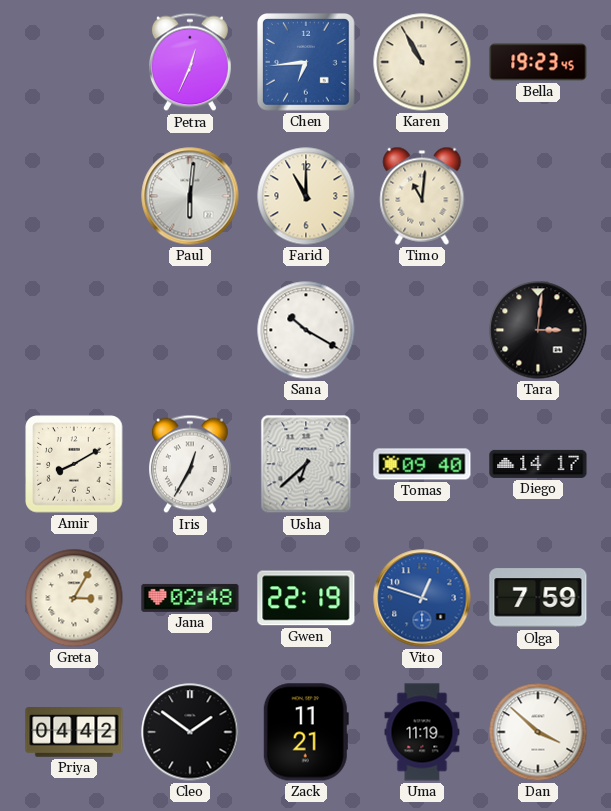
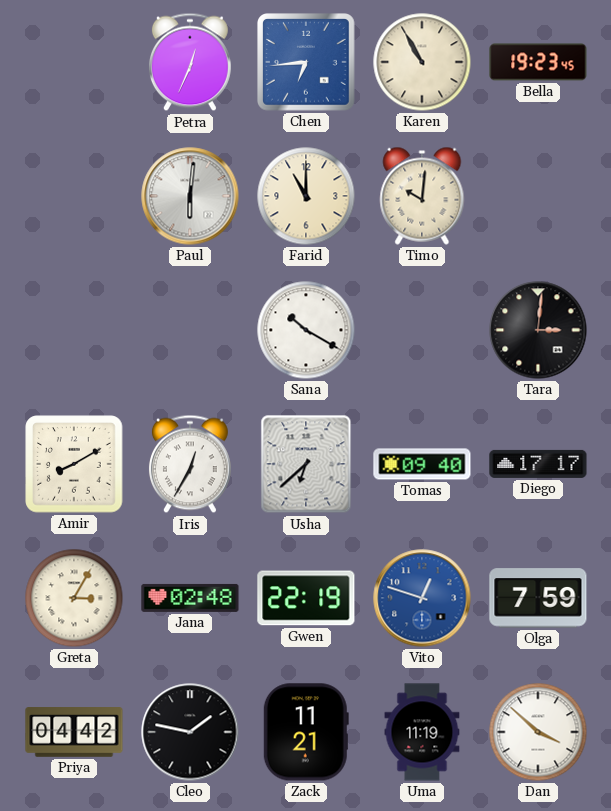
Timo: 11:01 -> 10:01
Diego: 14:17 -> 17:17
Cleo: 1:51 -> 1:47
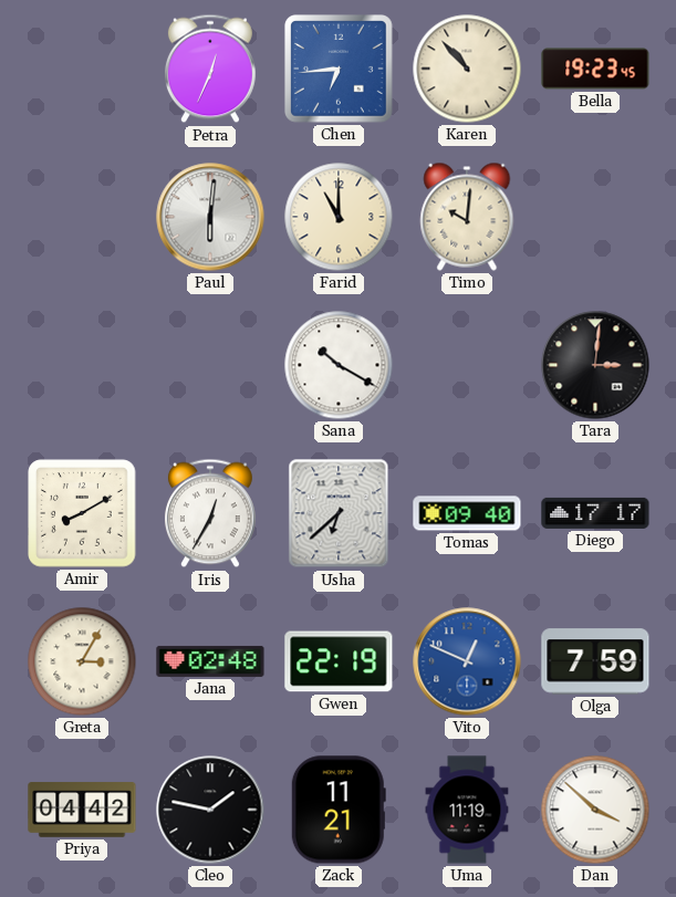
Karen: 10:55 -> 10:53
Vito: 12:48 -> 12:49
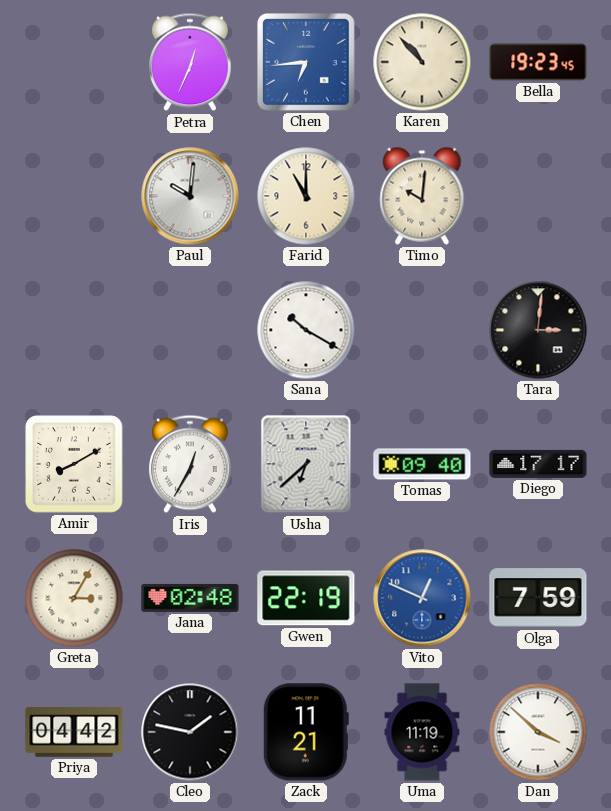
Paul: 6:01 -> 10:01
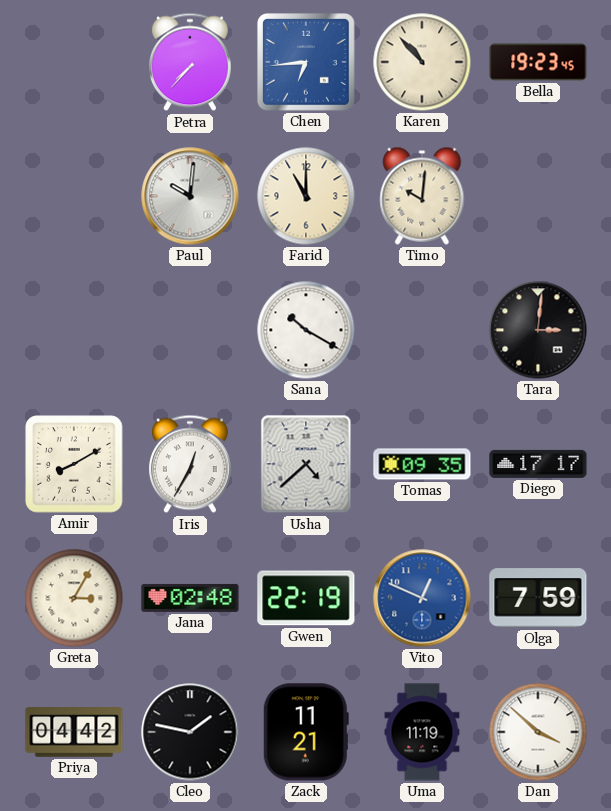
Petra: 12:34 -> 7:37
Usha: 6:38 -> 4:38
Tomas: 09:40 -> 09:35
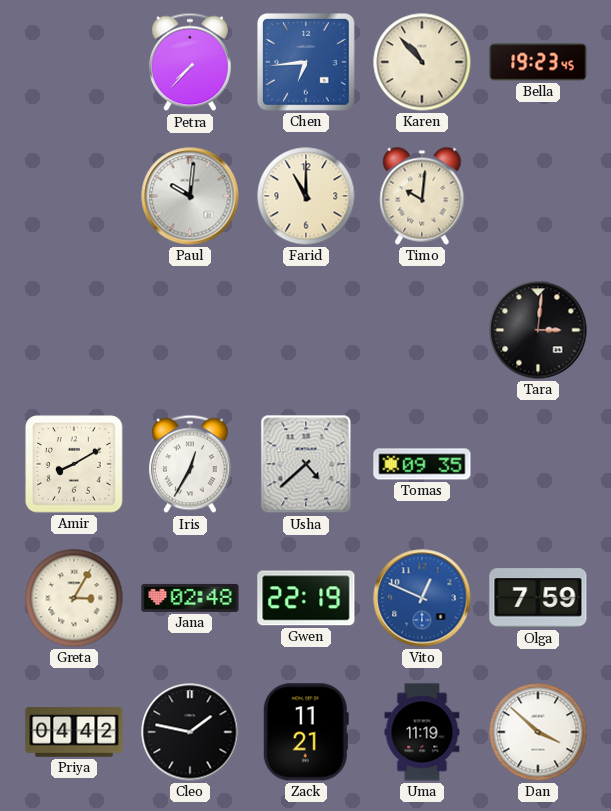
Sana: 10:20 -> none
Diego: 17:17 -> none
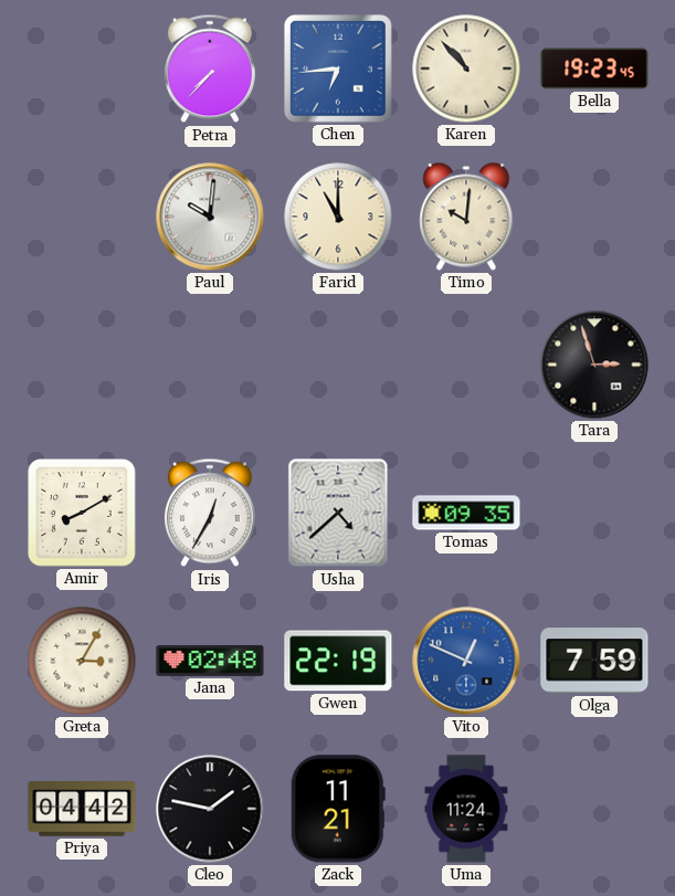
Tara: 3:01 -> 2:57
Uma: 11:19 -> 11:24
Dan: 3:52 -> none
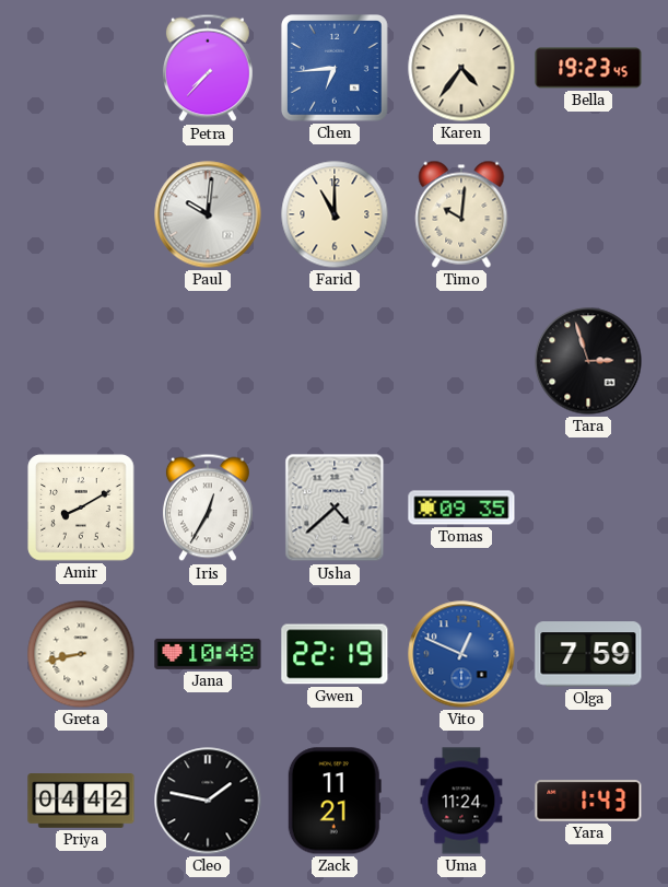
Karen: 10:53 -> 4:36
Greta: 3:05 -> 8:43
Jana: 02:48 -> 10:48
Yara: none -> 1:43
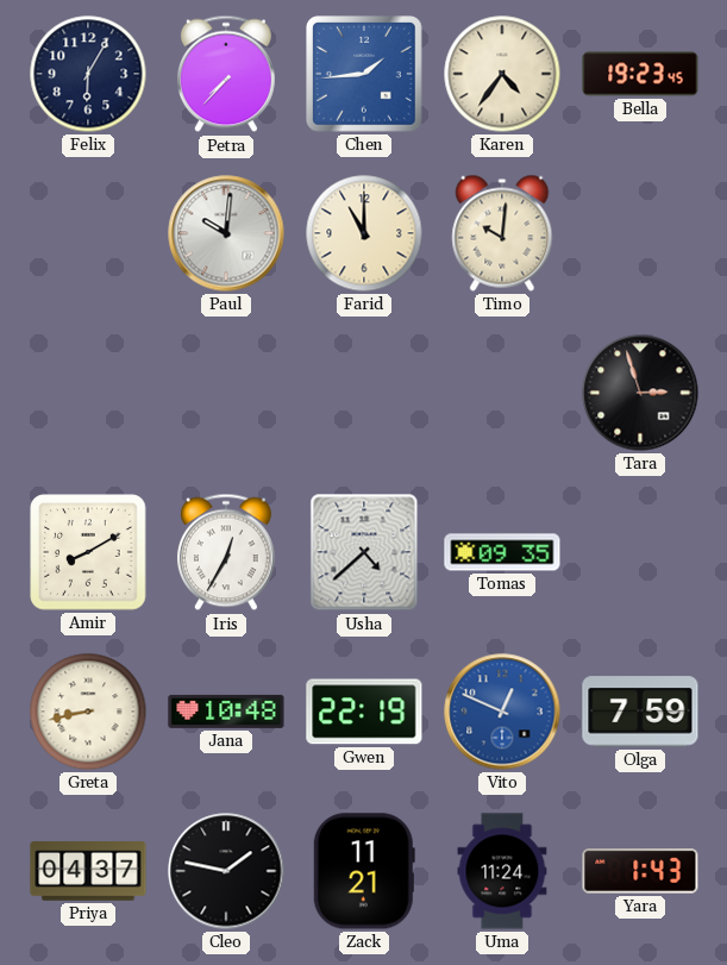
Felix: none -> 6:05
Chen: 6:44 -> 1:44
Priya: 04:42 -> 04:37
